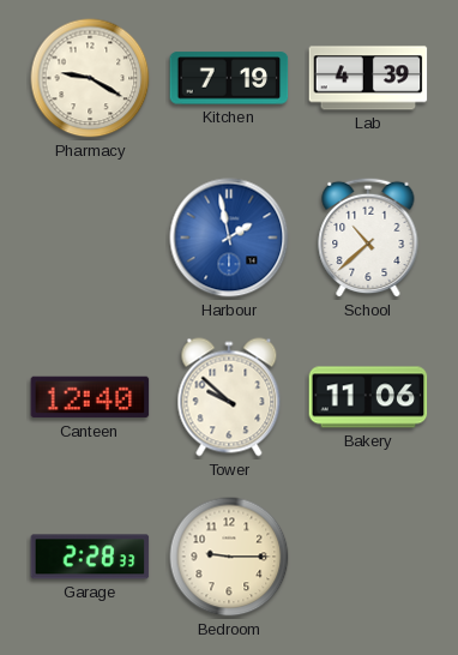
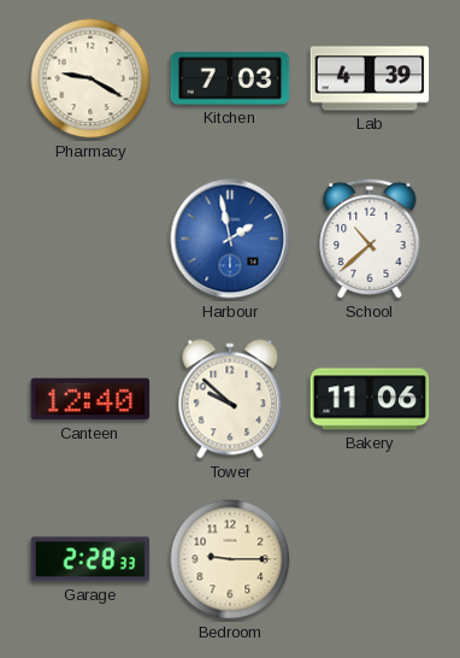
Kitchen: 7:19 -> 7:03
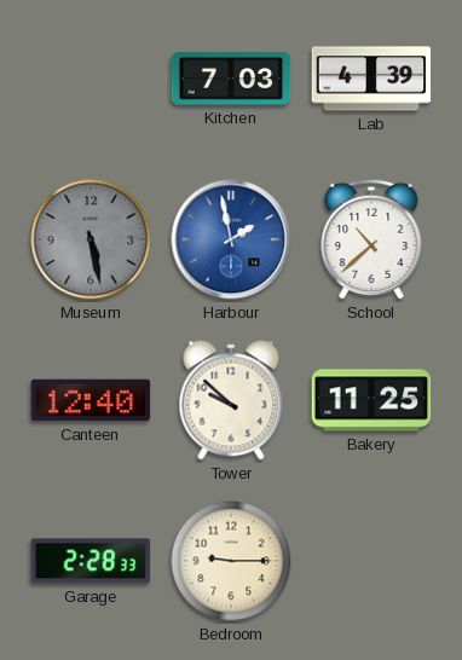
Pharmacy: 9:20 -> none
Museum: none -> 5:28
Bakery: 11:06 -> 11:25
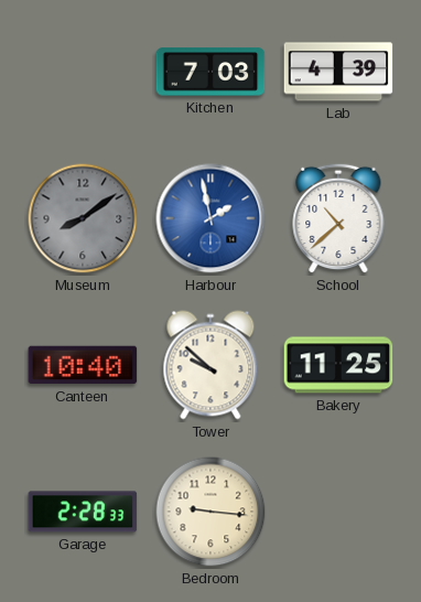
Museum: 5:28 -> 8:09
Canteen: 12:40 -> 10:40
Bedroom: 9:15 -> 9:16
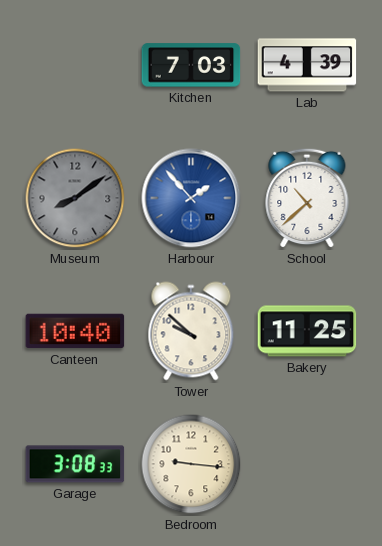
Harbour: 1:58 -> 1:53
Garage: 2:28 -> 3:08
